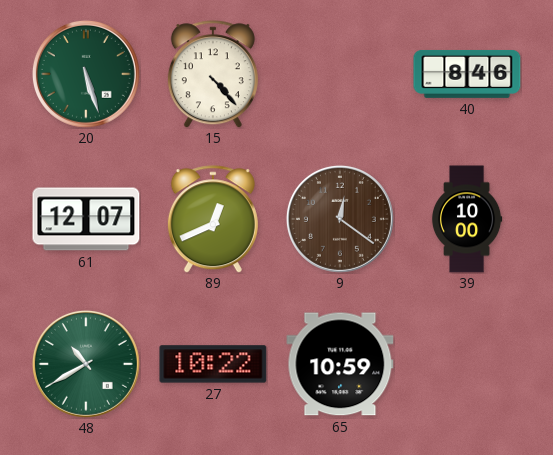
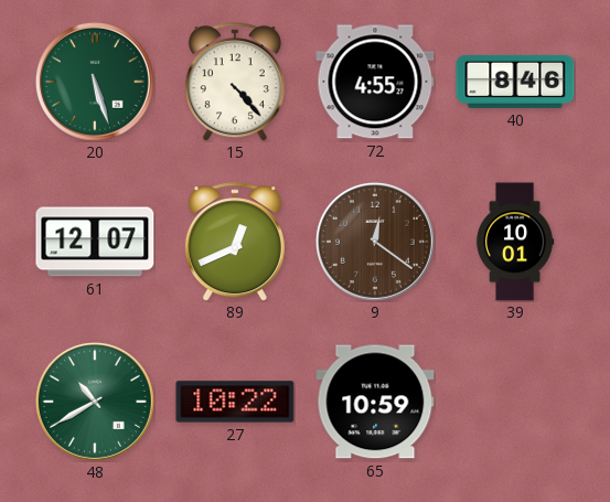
72: none -> 4:55
39: 10:00 -> 10:01
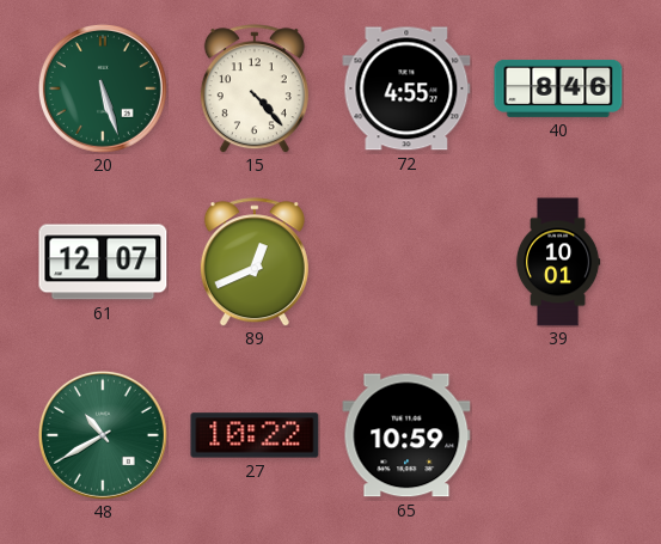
9: 12:21 -> none
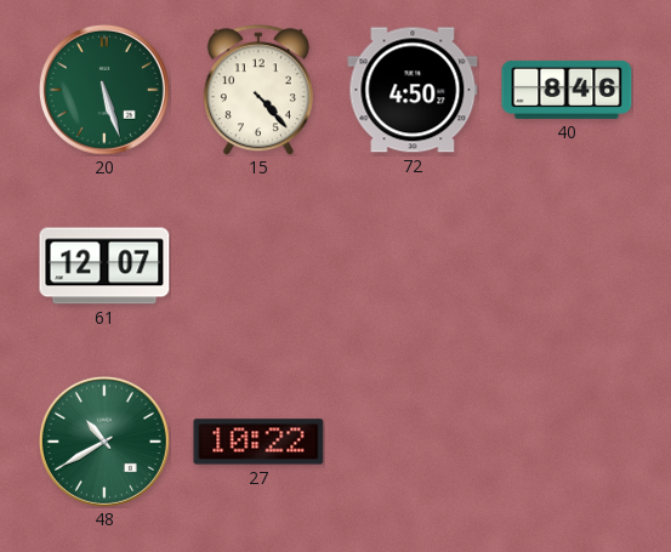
72: 4:55 -> 4:50
89: 12:41 -> none
39: 10:01 -> none
65: 10:59 -> none
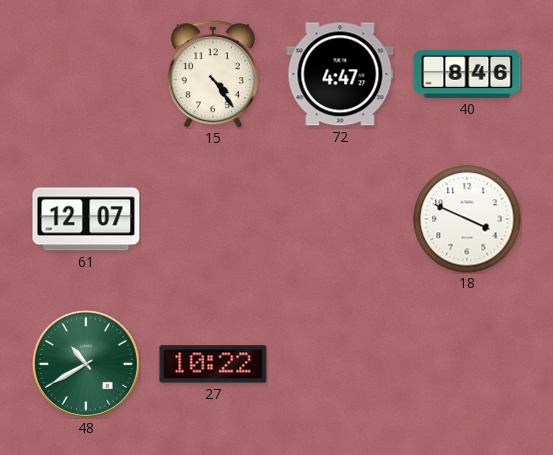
20: 5:27 -> none
15: 4:23 -> 4:24
72: 4:50 -> 4:47
18: none -> 3:49
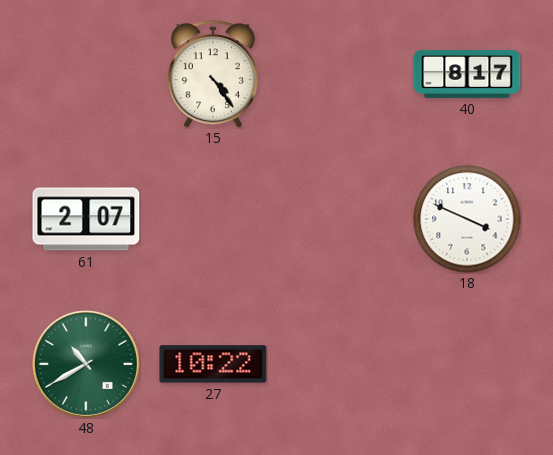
72: 4:47 -> none
40: 8:46 -> 8:17
61: 12:07 -> 2:07
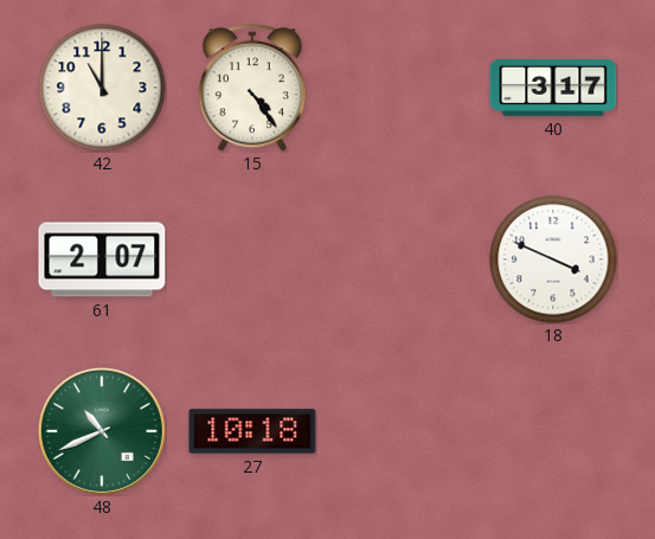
42: none -> 11:00
40: 8:17 -> 3:17
48: 10:40 -> 10:41
27: 10:22 -> 10:18
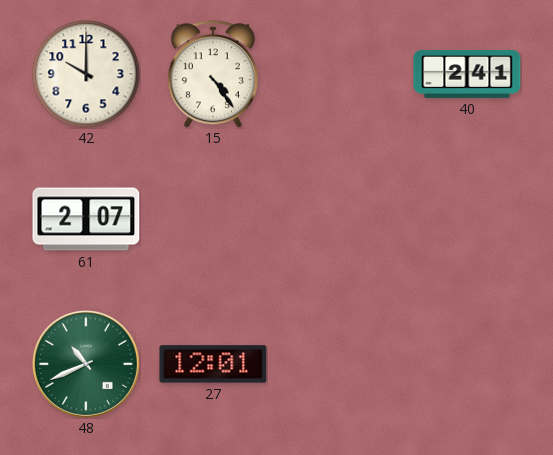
42: 11:00 -> 10:00
40: 3:17 -> 2:41
18: 3:49 -> none
27: 10:18 -> 12:01
